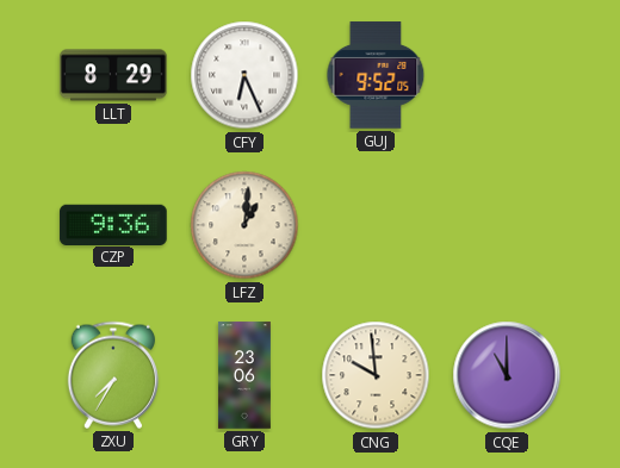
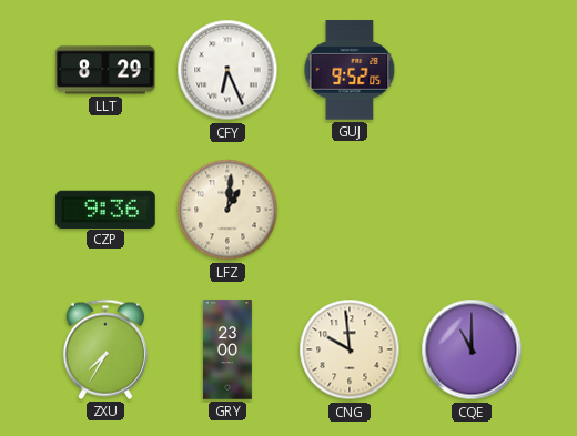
GRY: 23:06 -> 23:00
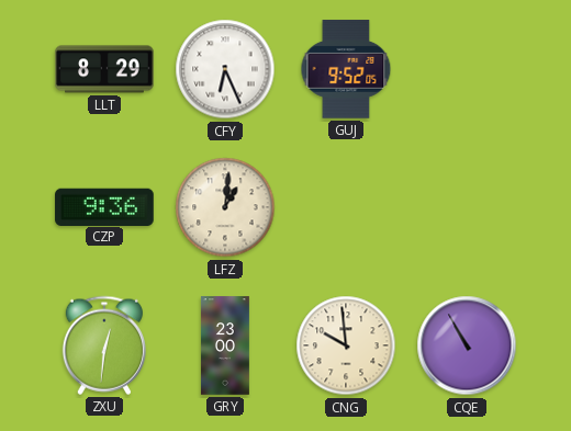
ZXU: 7:35 -> 12:31
CQE: 11:00 -> 10:55
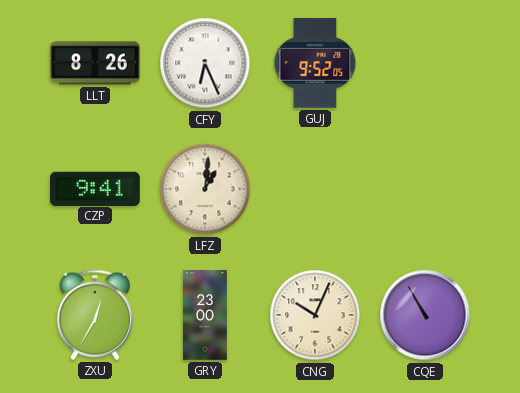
LLT: 8:29 -> 8:26
CZP: 9:36 -> 9:41
ZXU: 12:31 -> 12:35
CNG: 9:59 -> 10:04
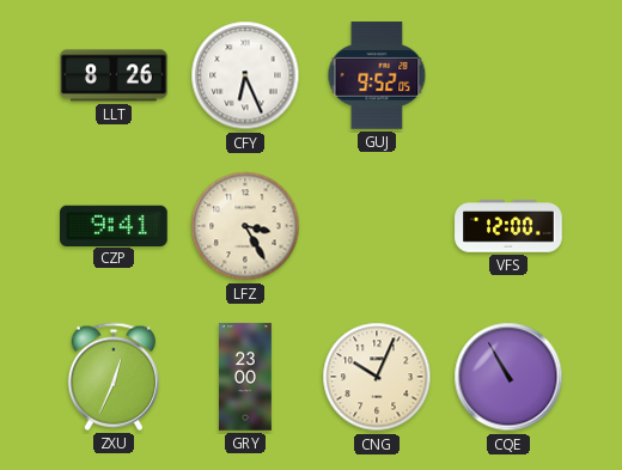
LFZ: 1:01 -> 3:25
VFS: none -> 12:00
ZXU: 12:35 -> 12:34
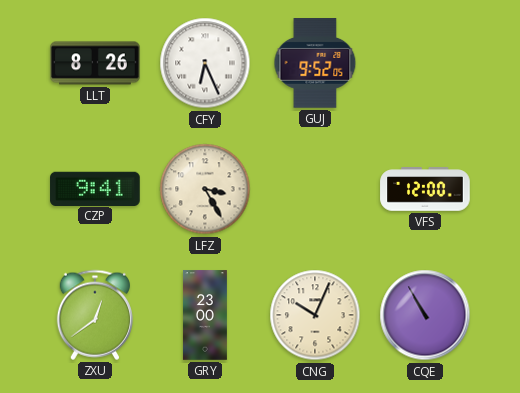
ZXU: 12:34 -> 12:39
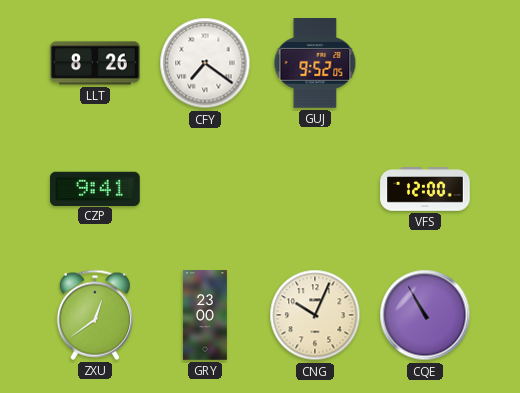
CFY: 6:26 -> 7:21
LFZ: 3:25 -> none
